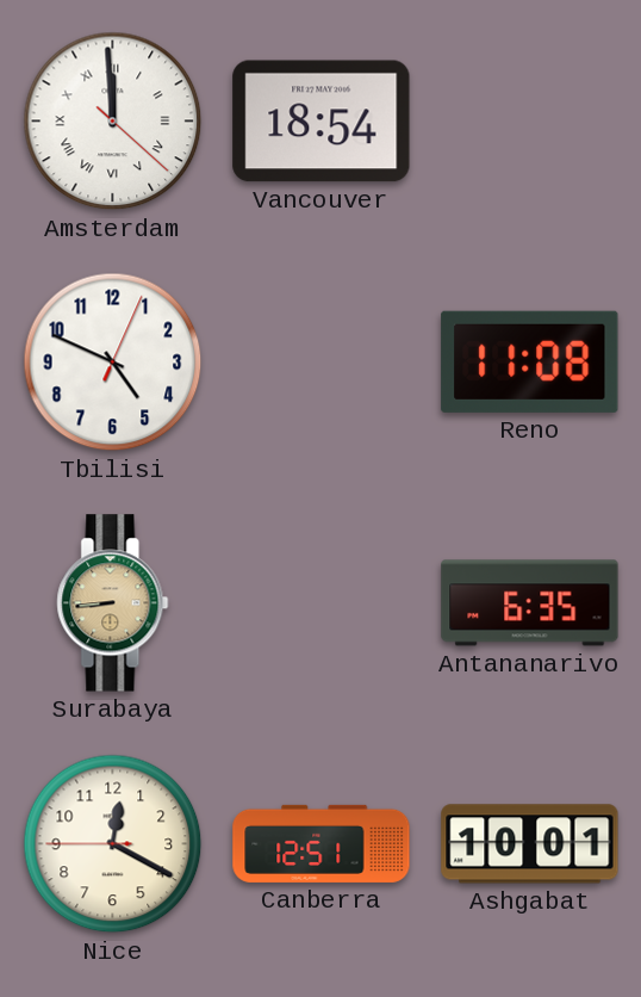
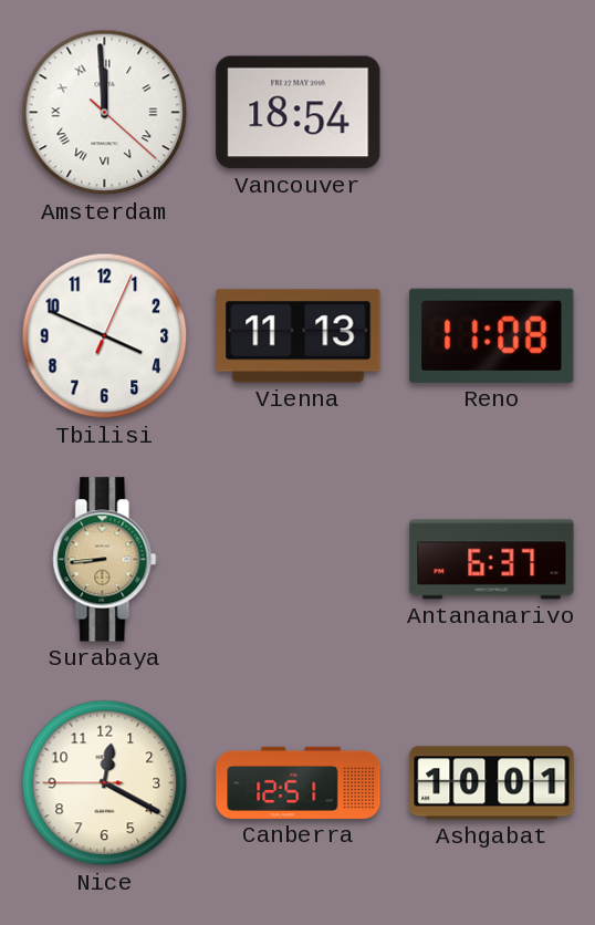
Tbilisi: 4:49 -> 3:49
Vienna: none -> 11:13
Antananarivo: 6:35 -> 6:37
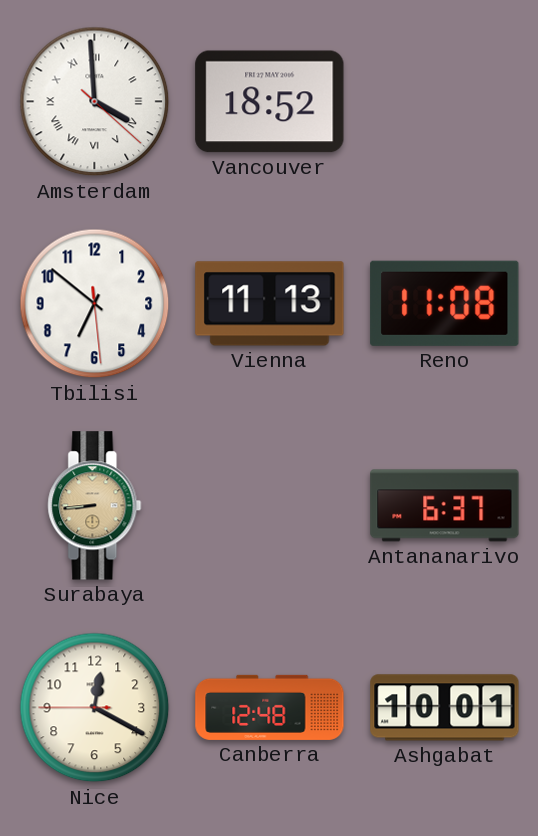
Amsterdam: 11:59 -> 3:59
Vancouver: 18:54 -> 18:52
Tbilisi: 3:49 -> 6:51
Canberra: 12:51 -> 12:48
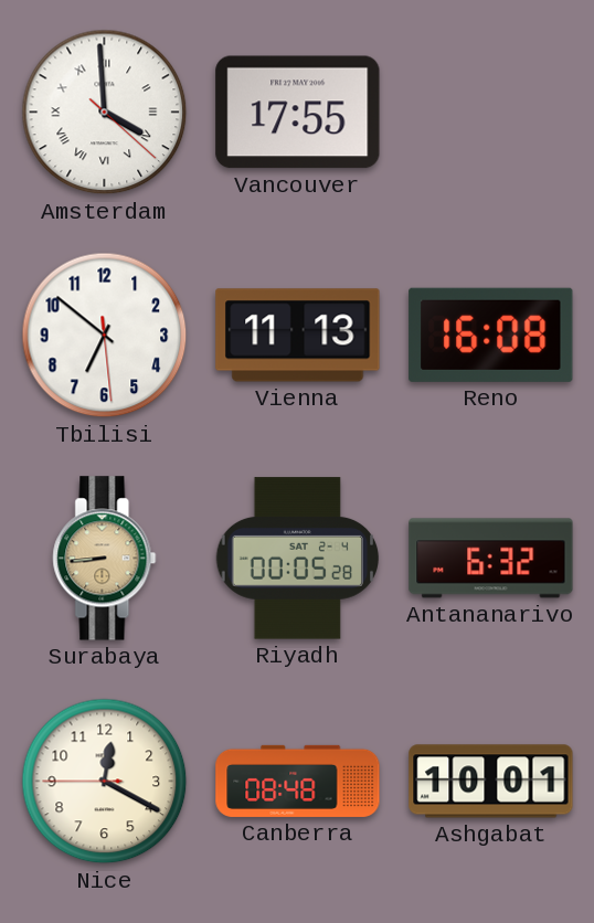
Vancouver: 18:52 -> 17:55
Reno: 11:08 -> 16:08
Riyadh: none -> 00:05
Antananarivo: 6:37 -> 6:32
Canberra: 12:48 -> 08:48
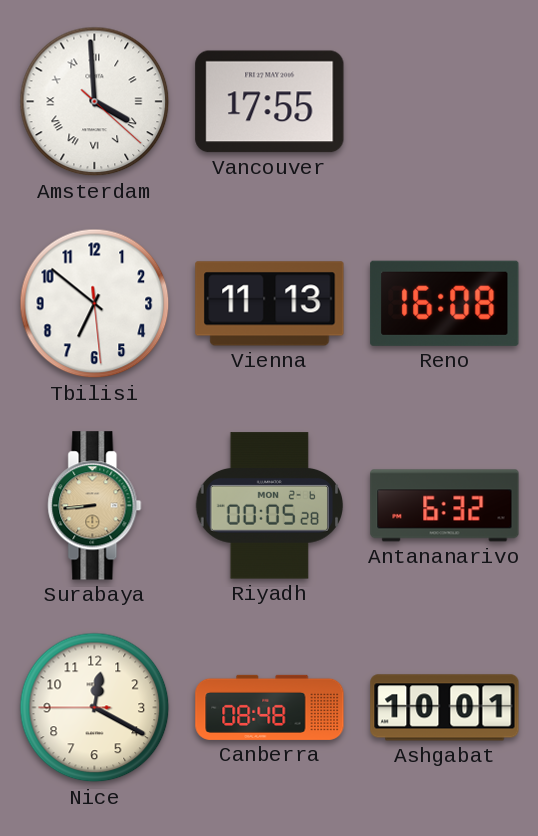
Riyadh date: SAT 2-4 -> MON 2-6
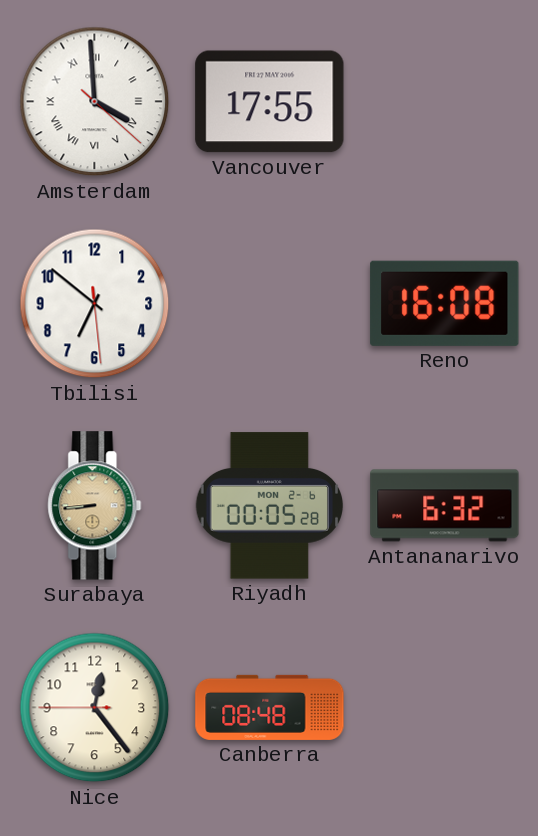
Vienna: 11:13 -> none
Nice: 12:19 -> 12:23
Ashgabat: 10:01 -> none
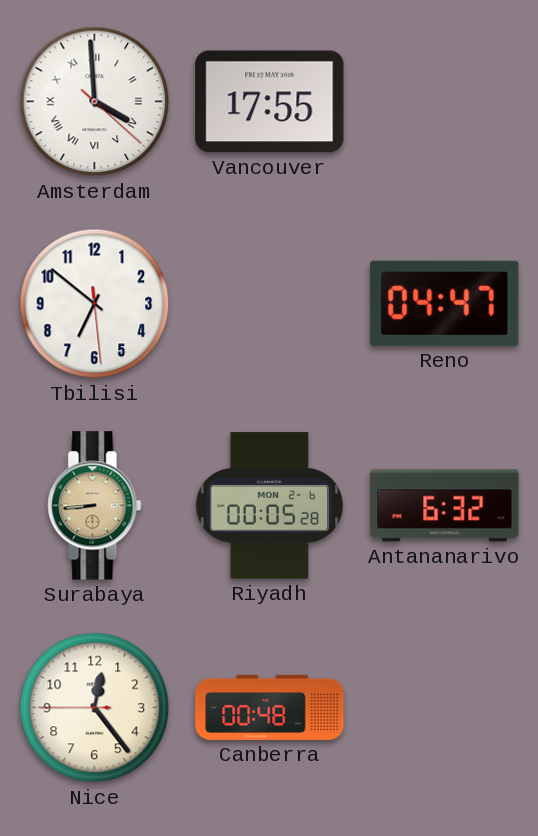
Reno: 16:08 -> 04:47
Canberra: 08:48 -> 00:48
